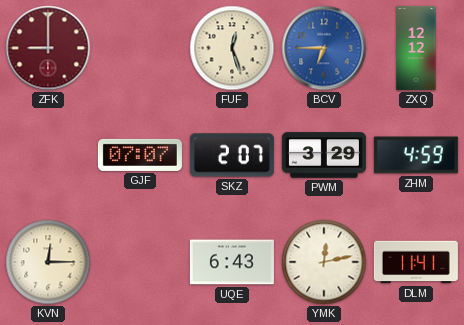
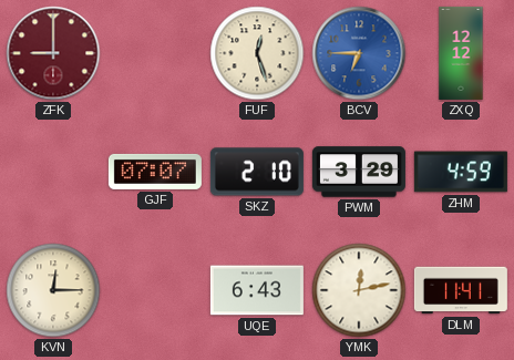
SKZ: 2:07 -> 2:10
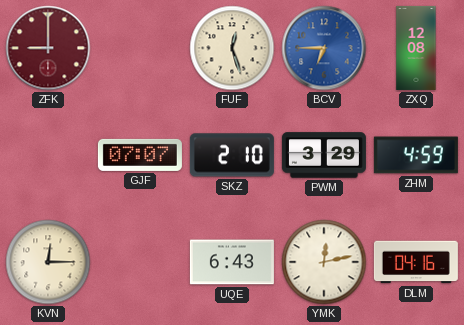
ZXQ: 12:12 -> 12:08
DLM: 11:41 -> 04:16
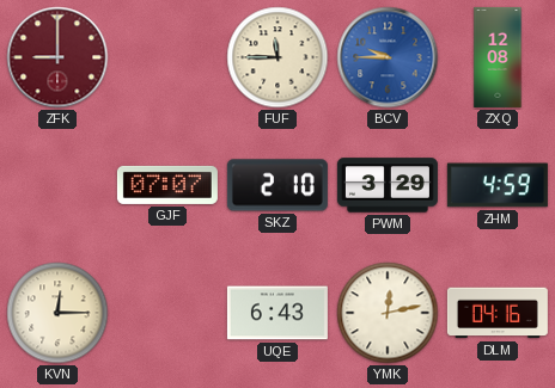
FUF: 12:27 -> 11:45
BCV: 6:45 -> 9:45
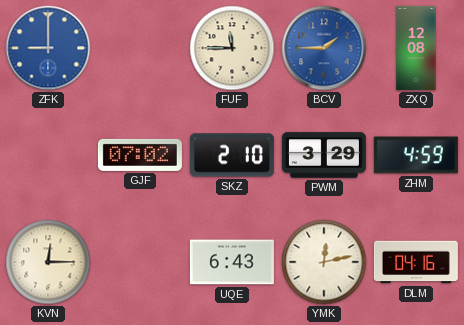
ZFK dial: burgundy -> blue
BCV: 9:45 -> 1:45
GJF: 07:07 -> 07:02
